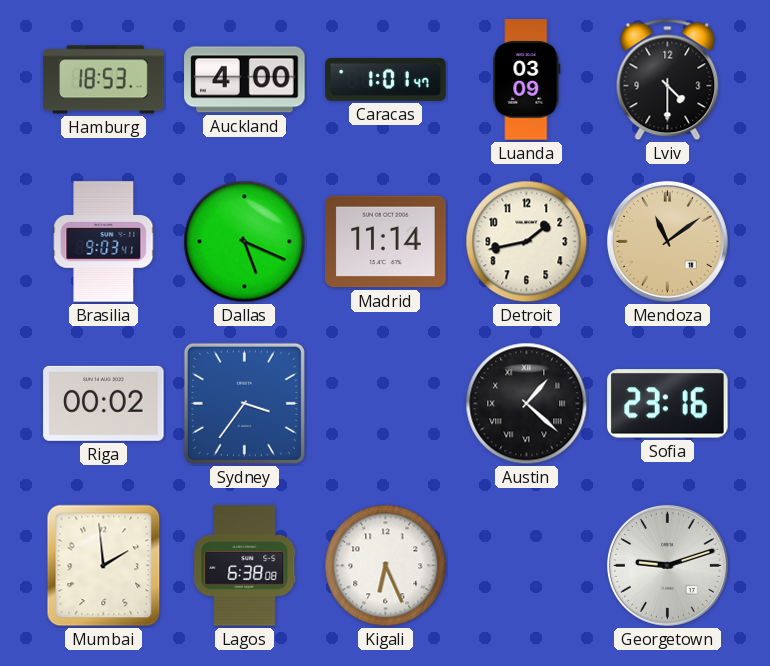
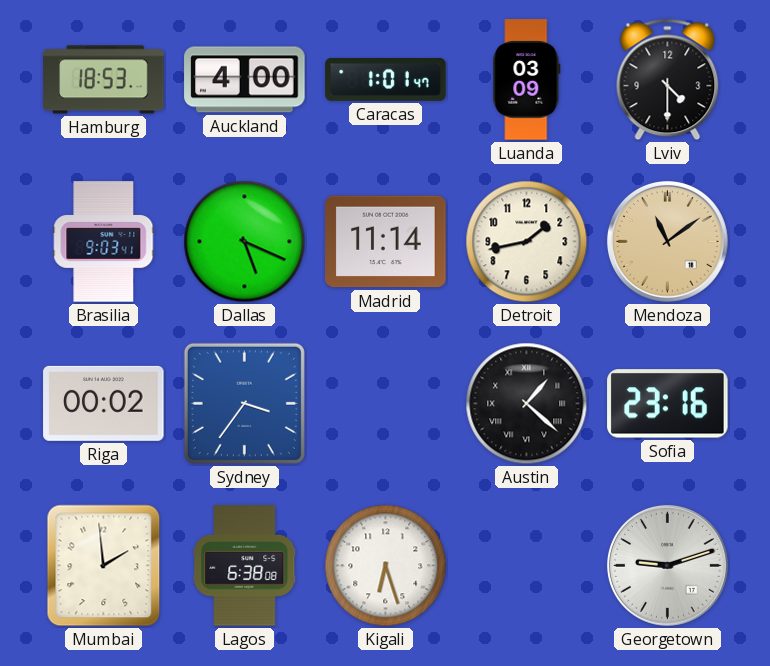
Kigali: 6:26 -> 6:27
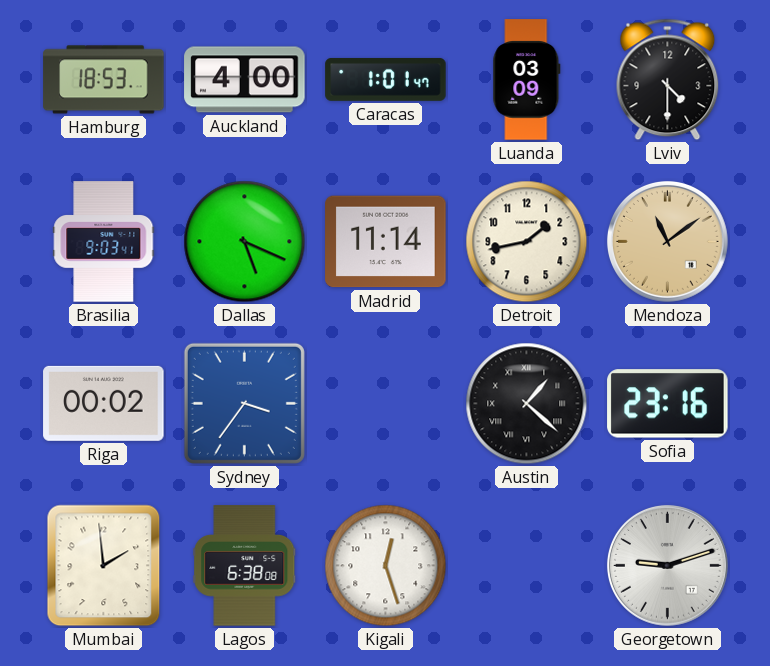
Kigali: 6:27 -> 12:27
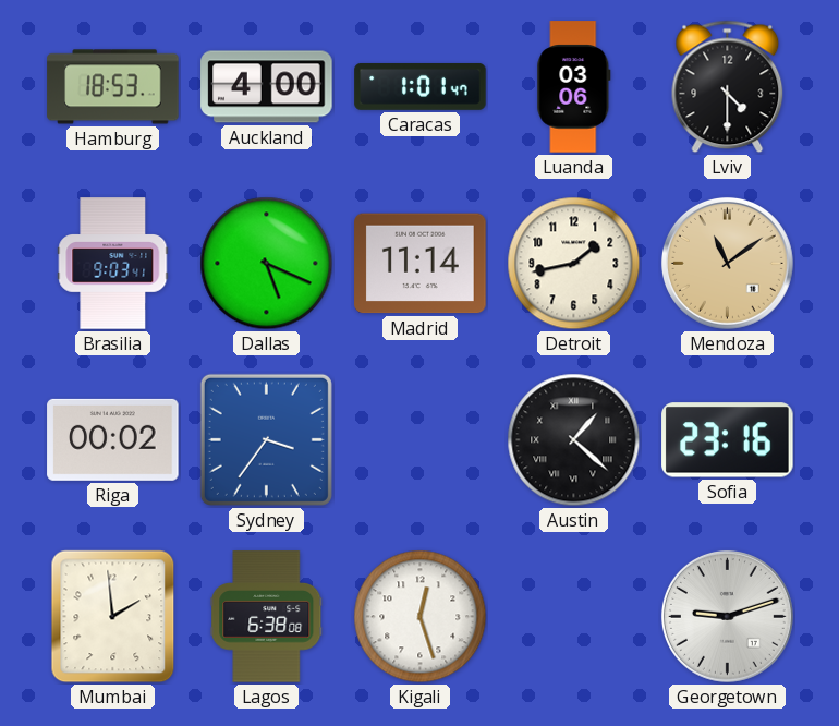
Luanda: 03:09 -> 03:06
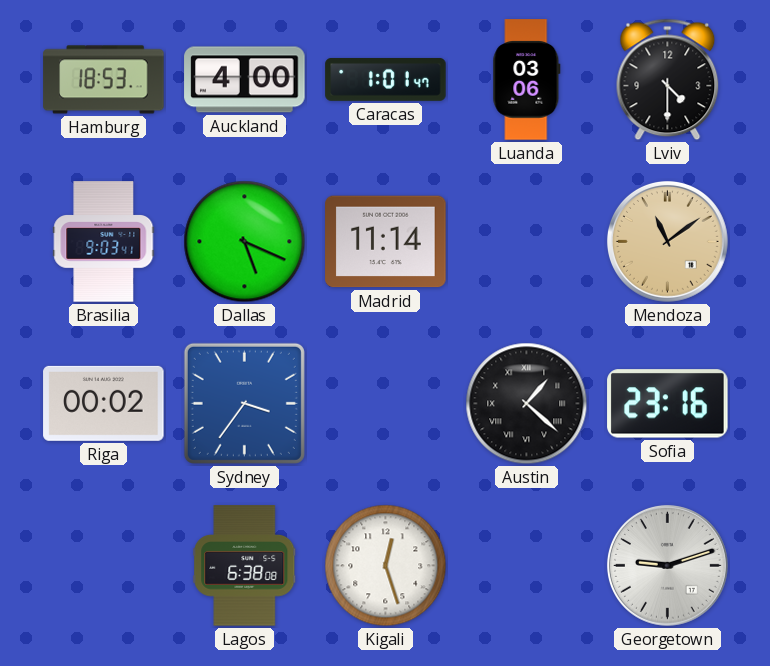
Detroit: 1:43 -> none
Mumbai: 1:59 -> none
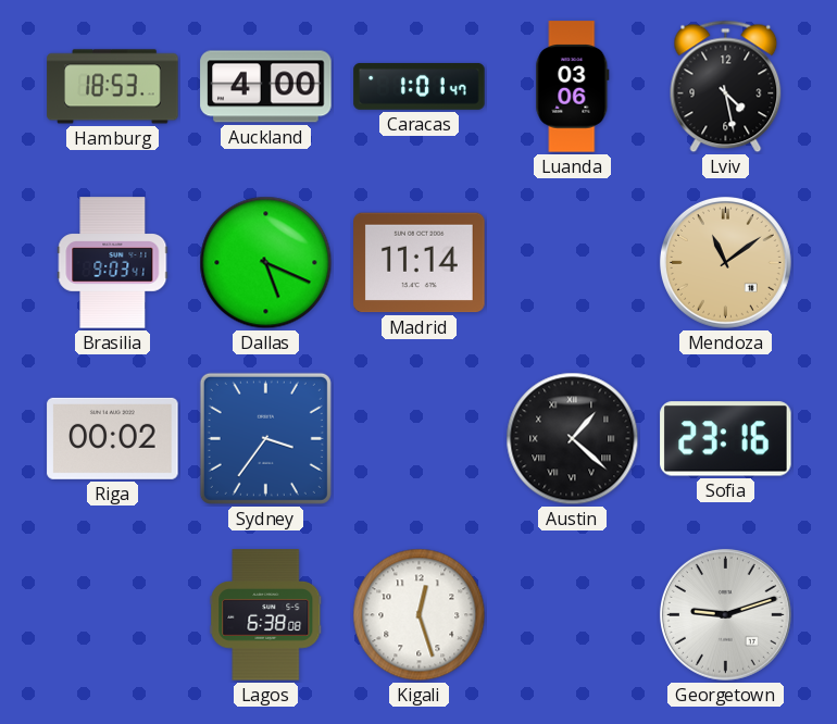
Lviv: 4:30 -> 4:28
